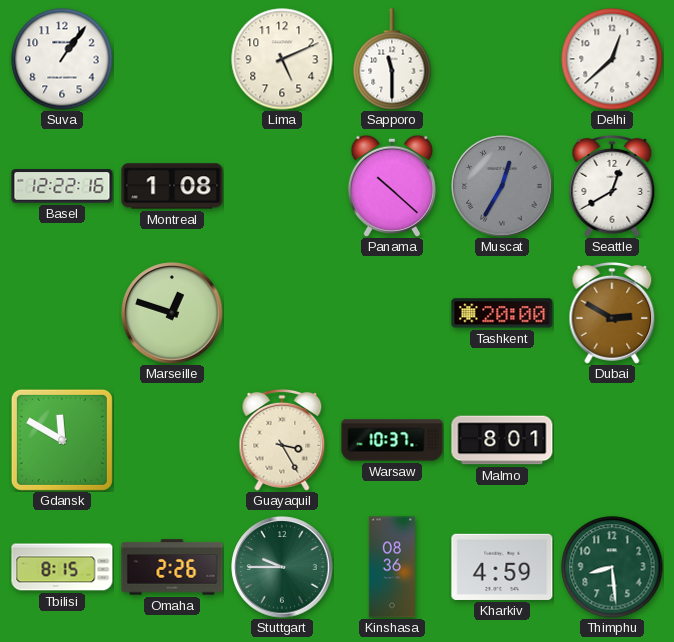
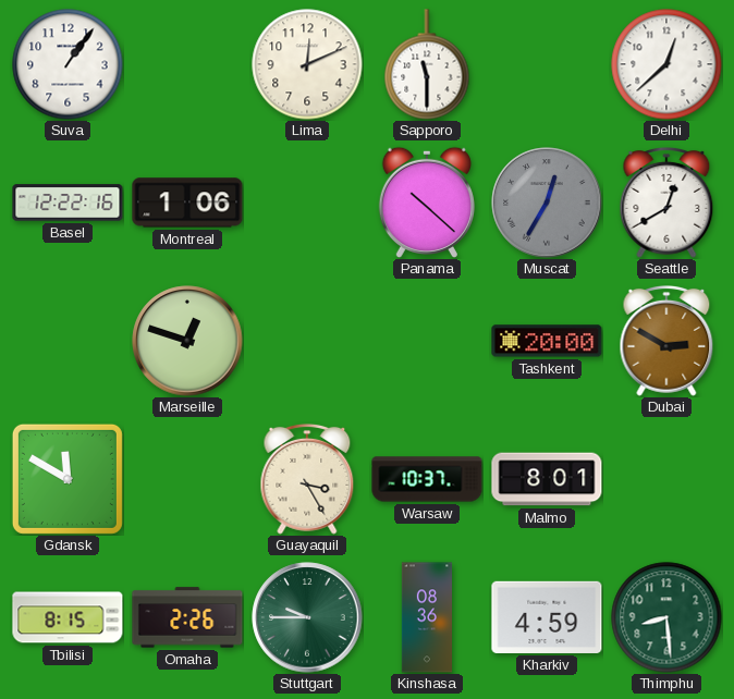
Lima: 5:11 -> 12:11
Montreal: 1:08 -> 1:06
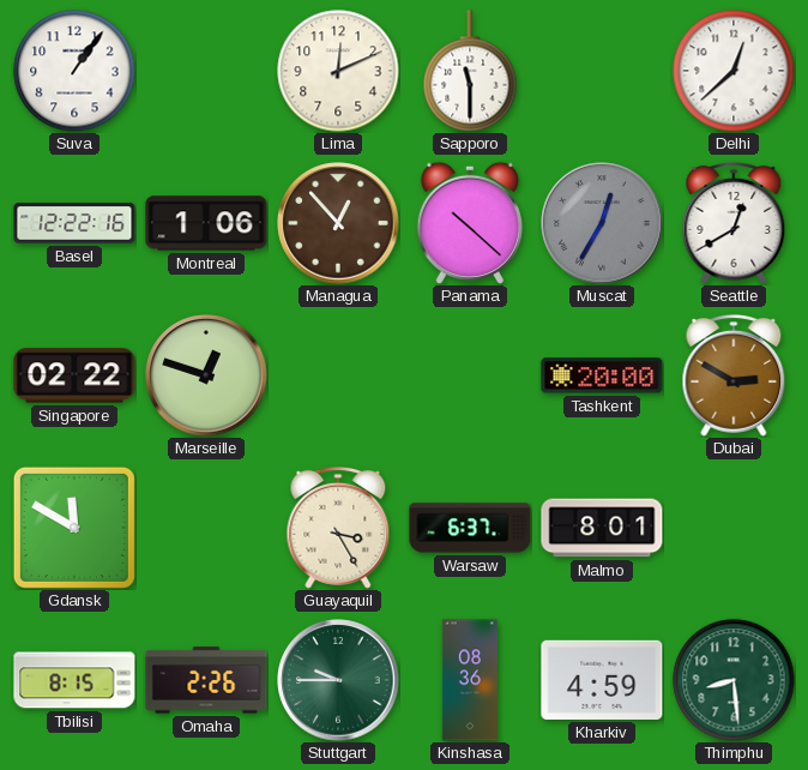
Managua: none -> 12:53
Singapore: none -> 02:22
Warsaw: 10:37 -> 6:37
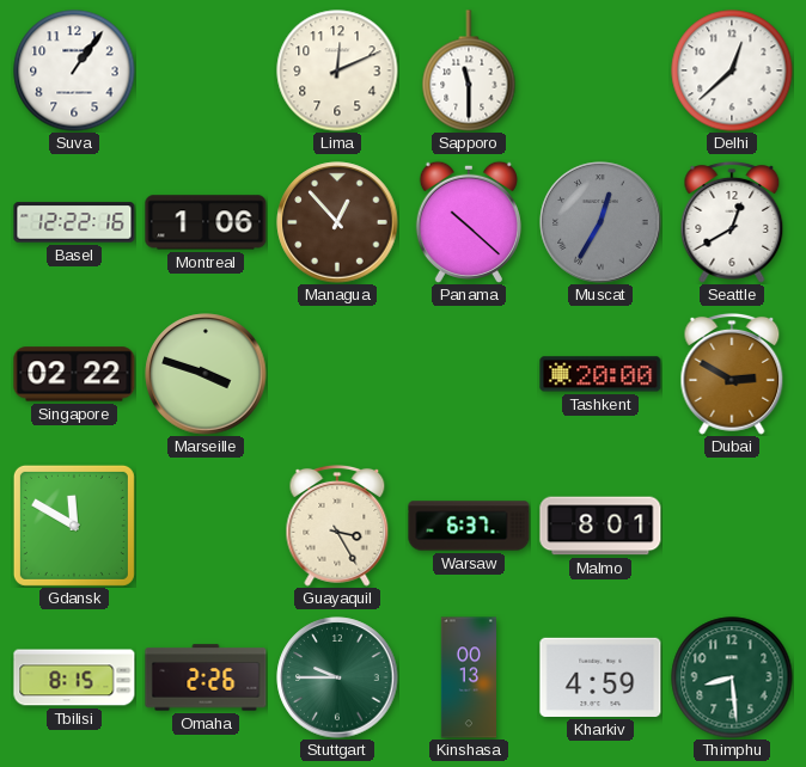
Marseille: 12:48 -> 3:48
Kinshasa: 08:36 -> 00:13
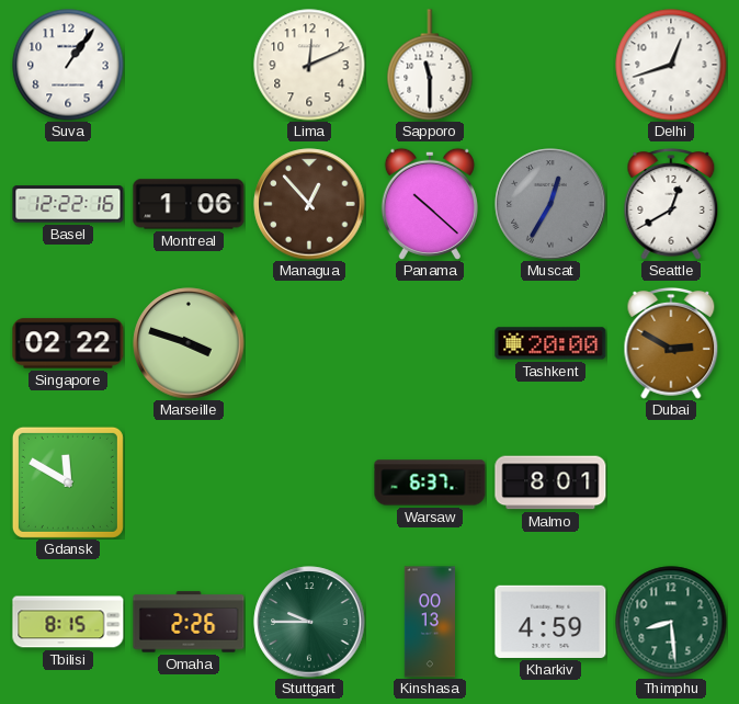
Delhi: 12:38 -> 12:42
Guayaquil: 3:25 -> none
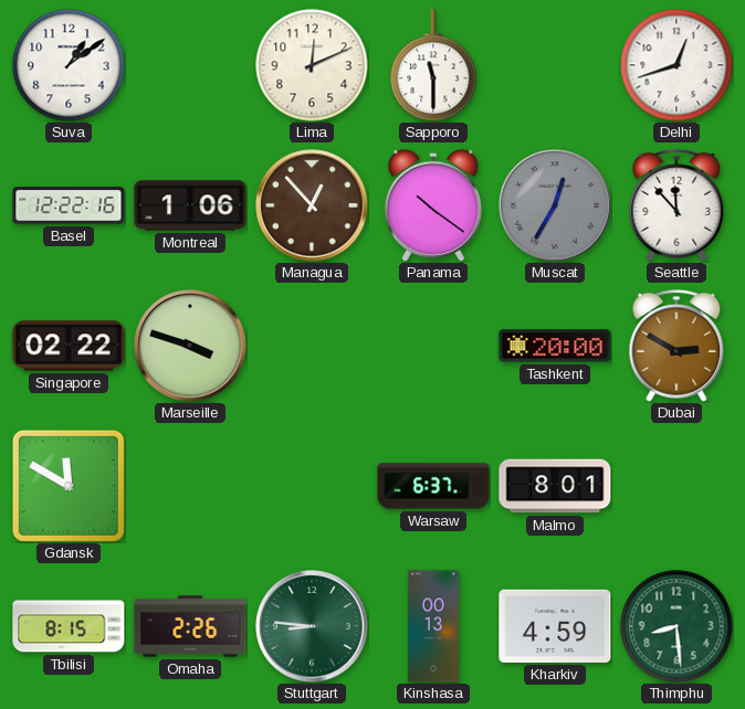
Suva: 1:06 -> 1:09
Panama: 10:22 -> 10:21
Seattle: 12:40 -> 11:53
Stuttgart: 9:45 -> 8:46
